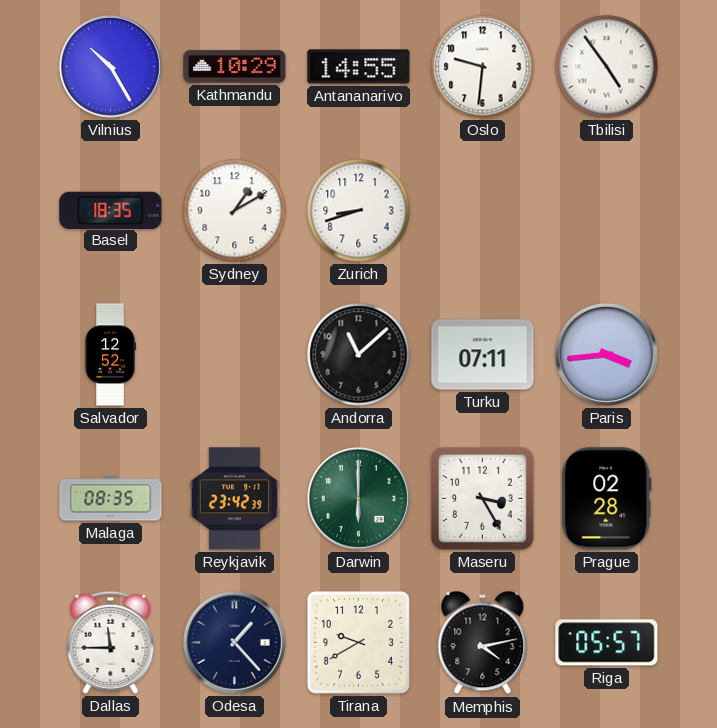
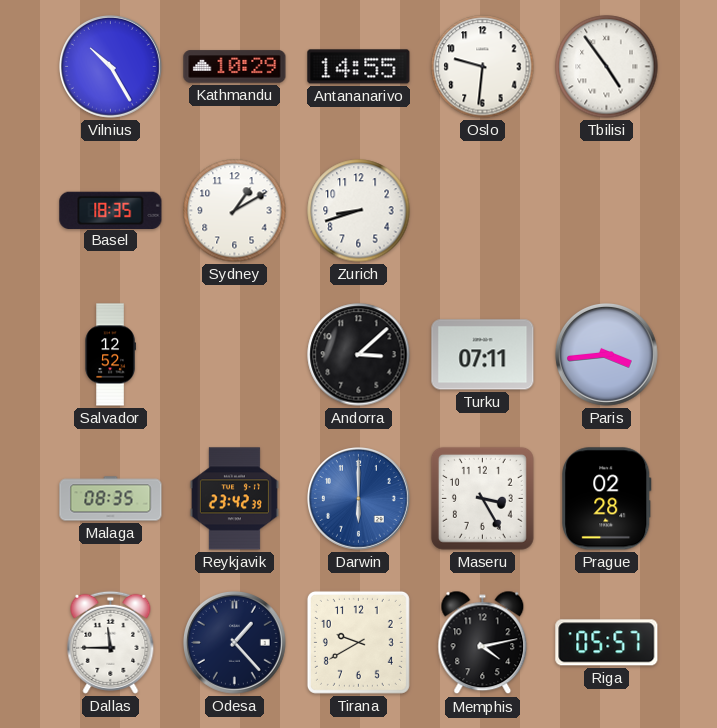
Andorra: 11:08 -> 3:08
Darwin dial: green -> blue
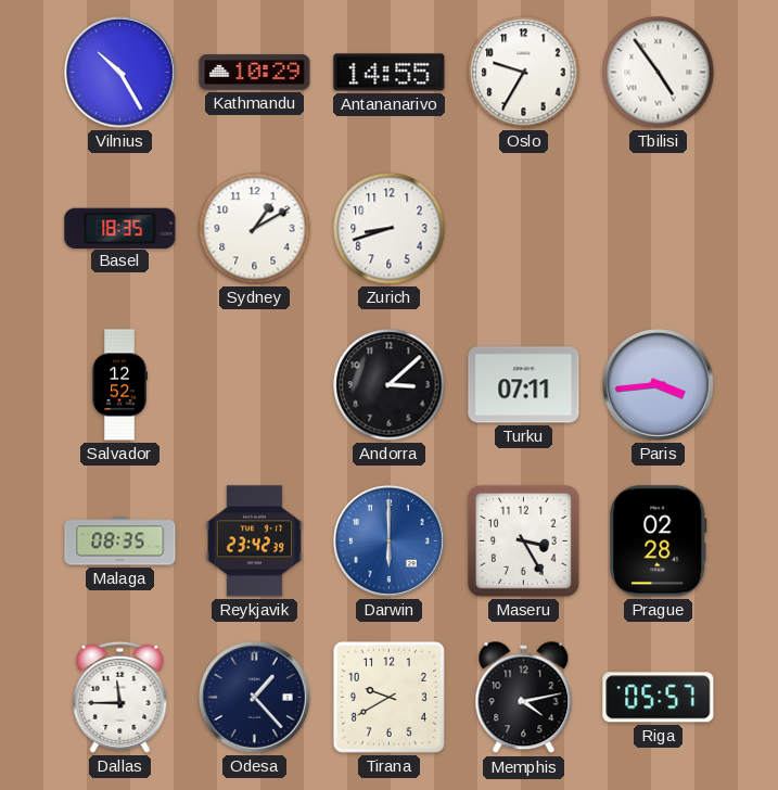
Oslo: 9:31 -> 9:35
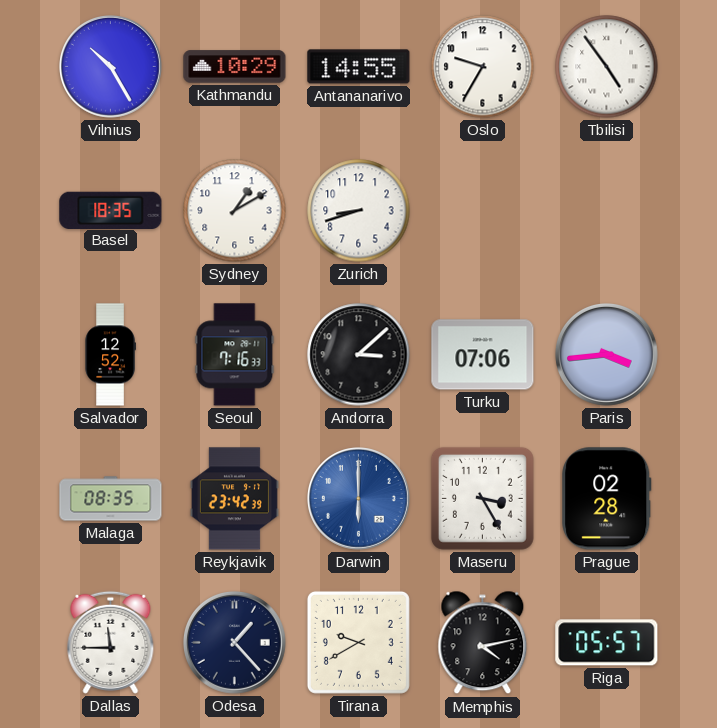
Seoul: none -> 7:16
Turku: 07:11 -> 07:06
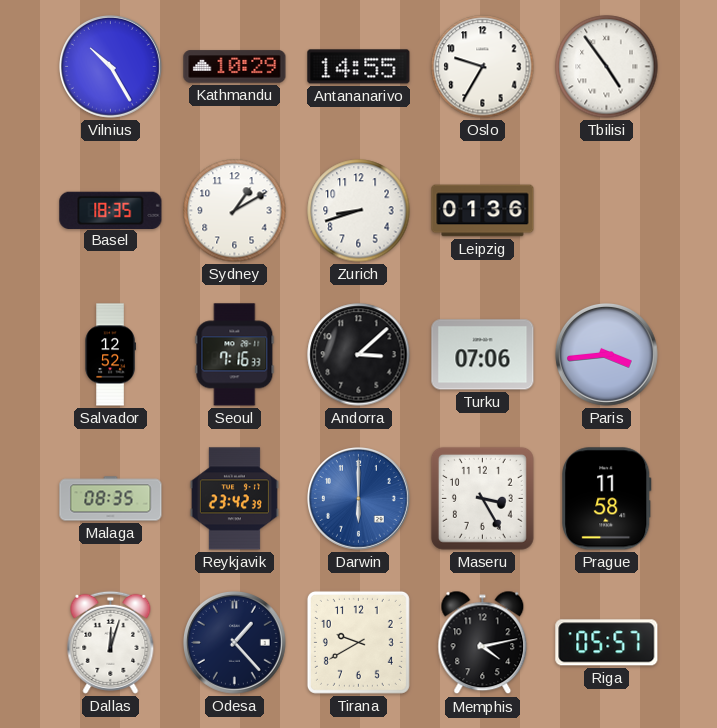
Leipzig: none -> 01:36
Prague: 02:28 -> 11:58
Dallas: 11:45 -> 12:03
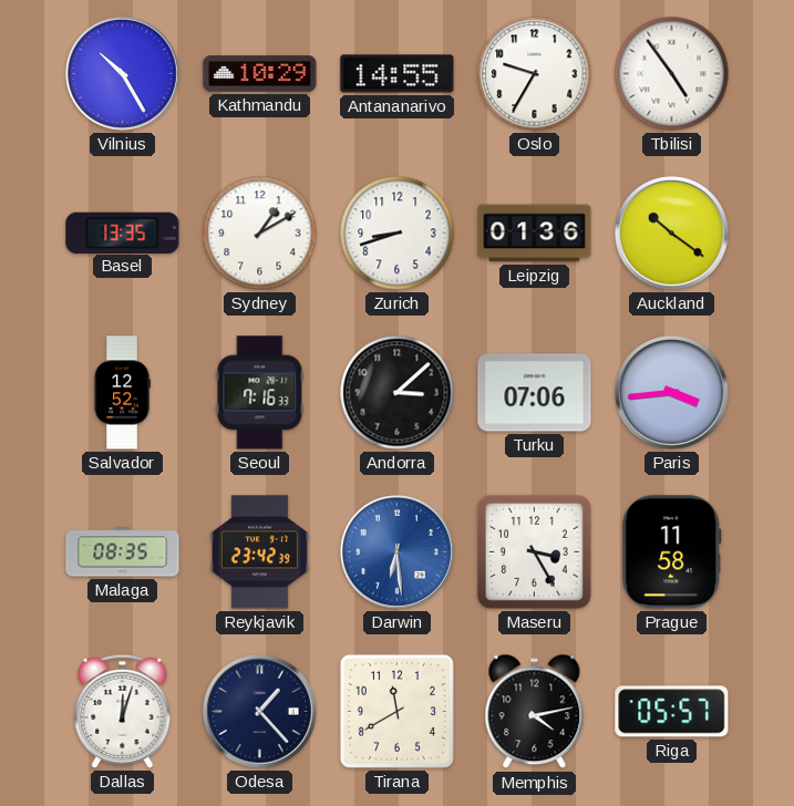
Basel: 18:35 -> 13:35
Auckland: none -> 10:21
Darwin: 6:00 -> 6:29
Tirana: 9:40 -> 11:40
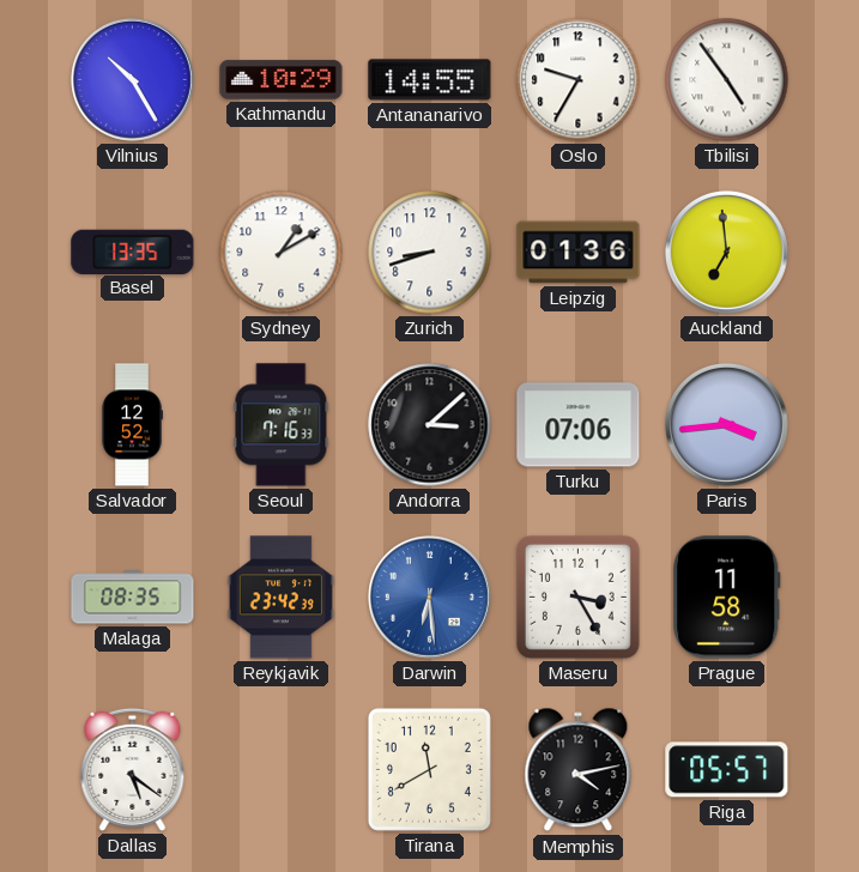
Auckland: 10:21 -> 6:59
Dallas: 12:03 -> 5:21
Odesa: 1:23 -> none
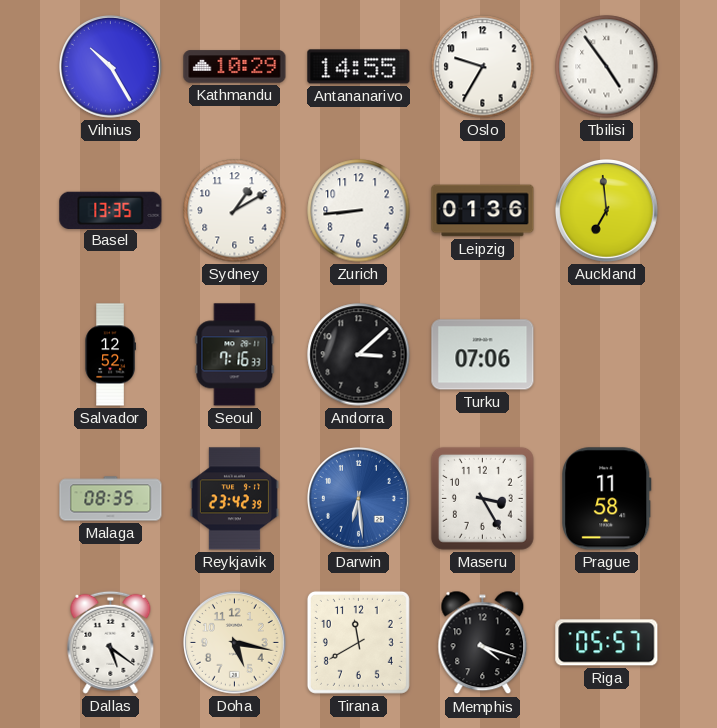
Zurich: 8:42 -> 8:44
Paris: 3:44 -> none
Doha: none -> 5:17
Memphis: 4:13 -> 4:18
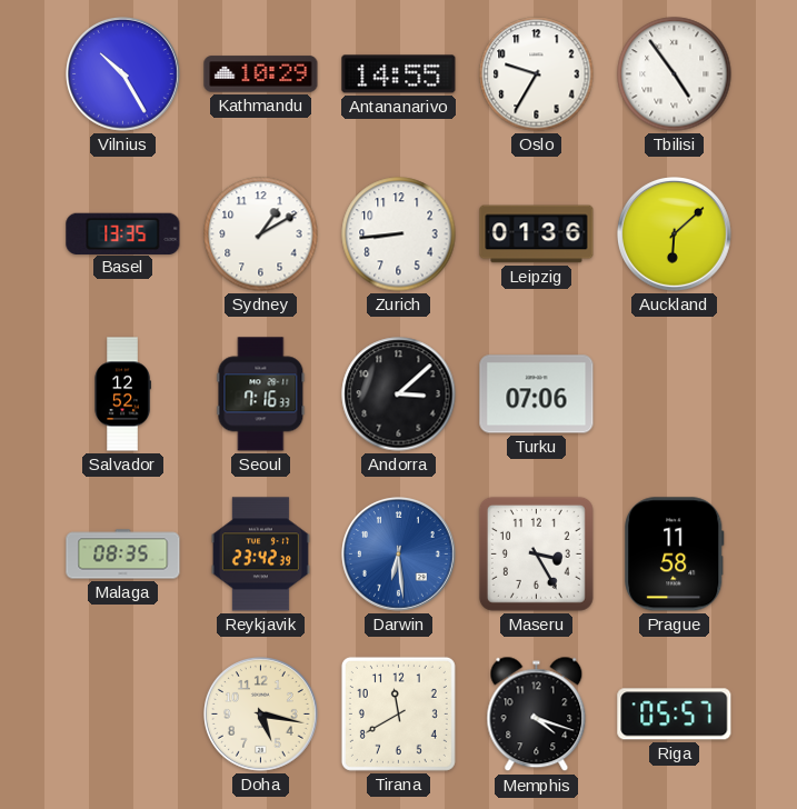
Auckland: 6:59 -> 6:08
Dallas: 5:21 -> none
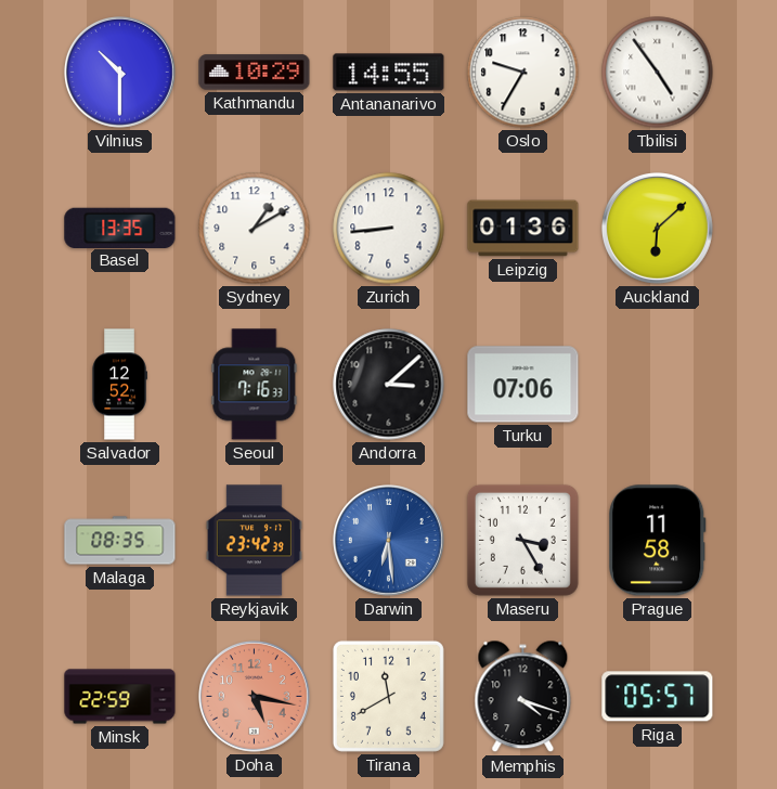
Vilnius: 10:25 -> 10:30
Minsk: none -> 22:59
Doha dial: cream -> salmon
